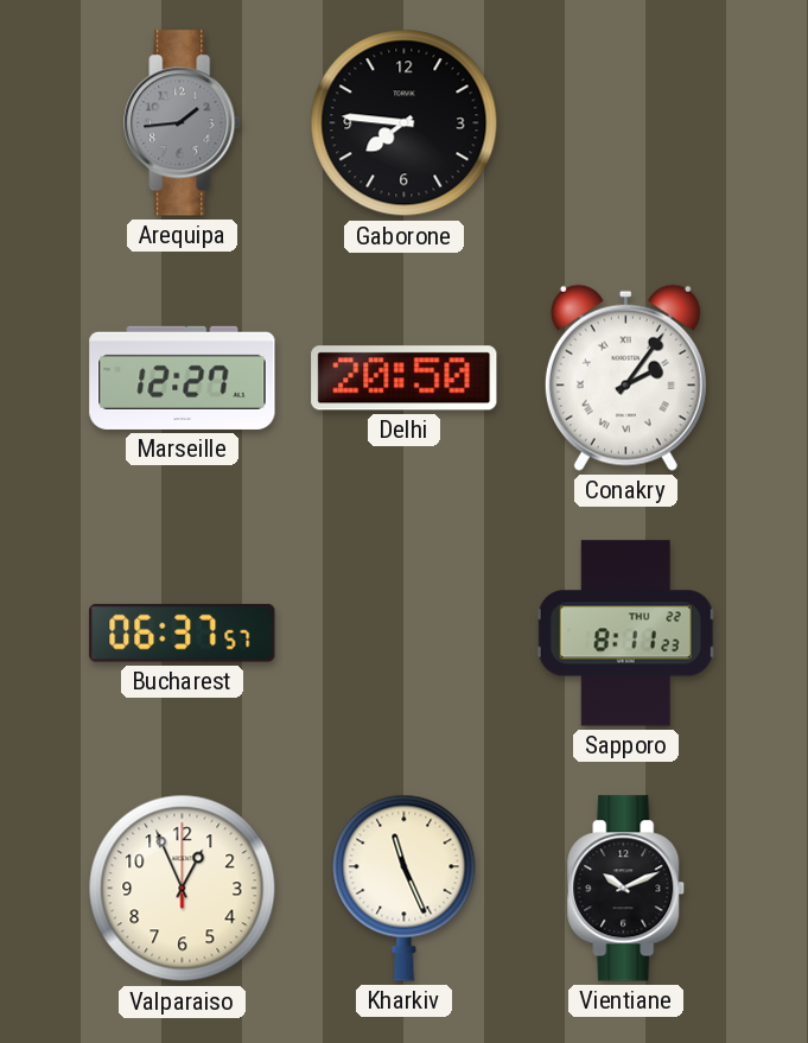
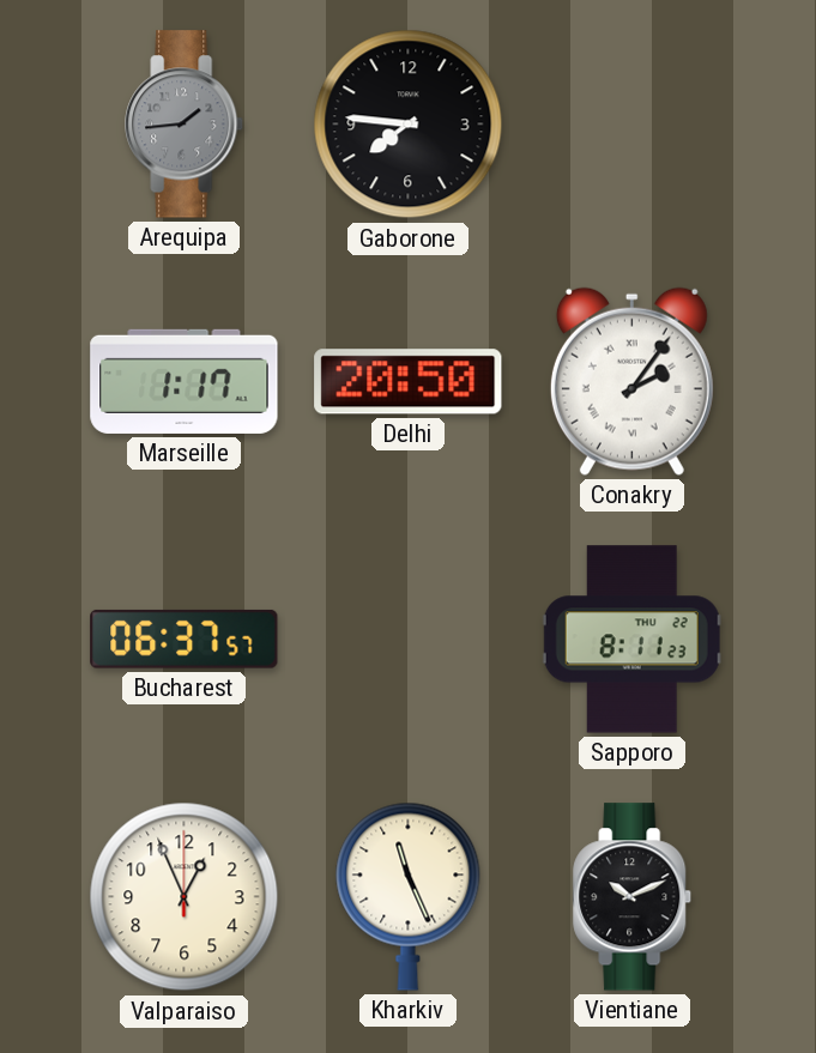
Marseille: 12:27 -> 1:17
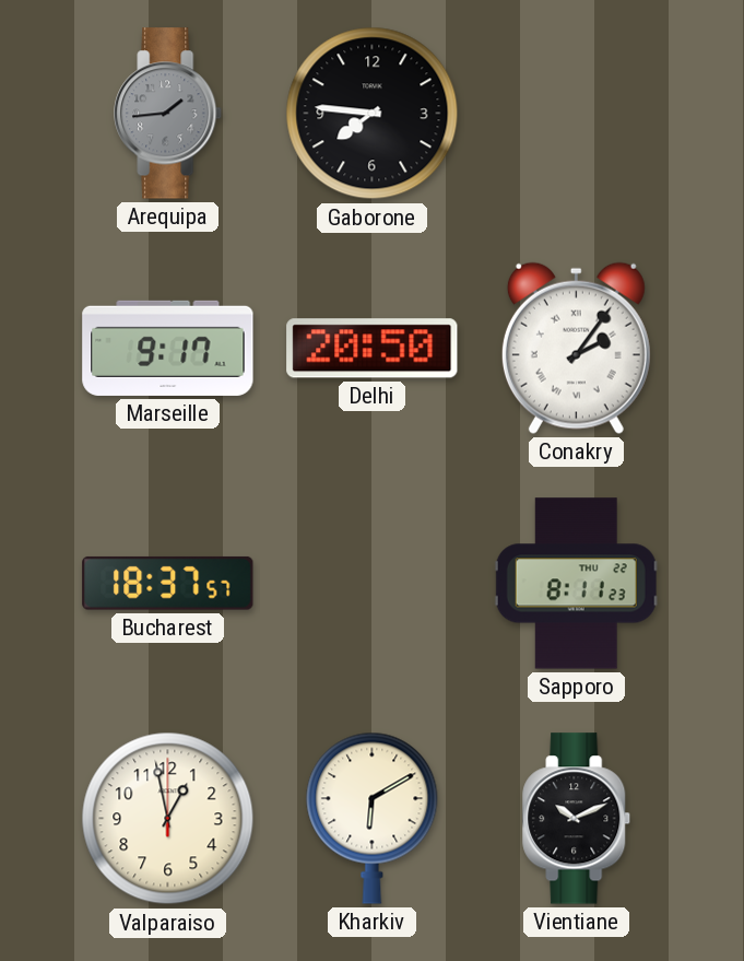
Marseille: 1:17 -> 9:17
Bucharest: 06:37 -> 18:37
Valparaiso: 12:56 -> 12:58
Kharkiv: 11:26 -> 6:10
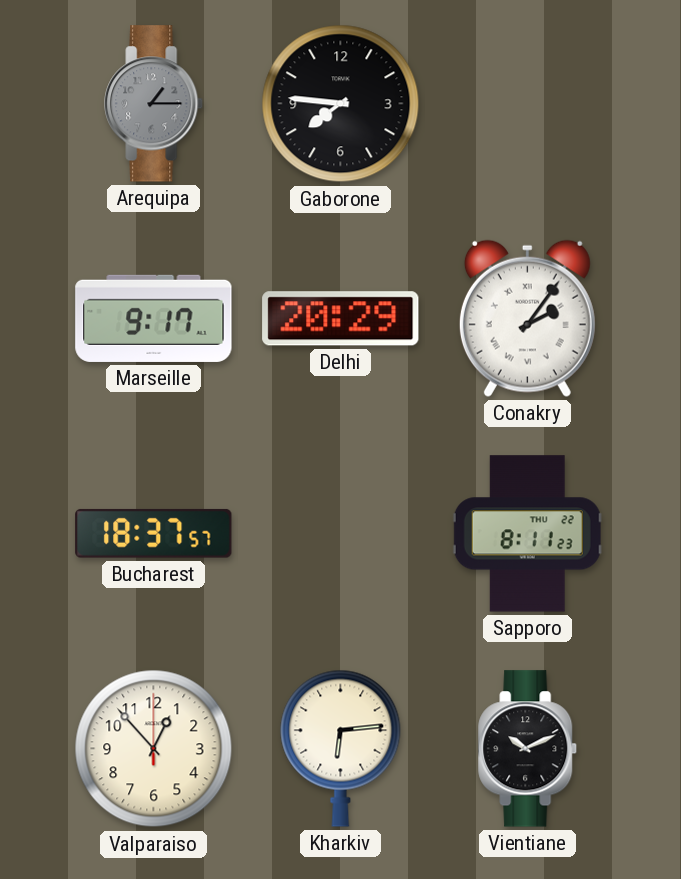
Arequipa: 1:44 -> 1:15
Delhi: 20:50 -> 20:29
Valparaiso: 12:58 -> 12:53
Kharkiv: 6:10 -> 6:14
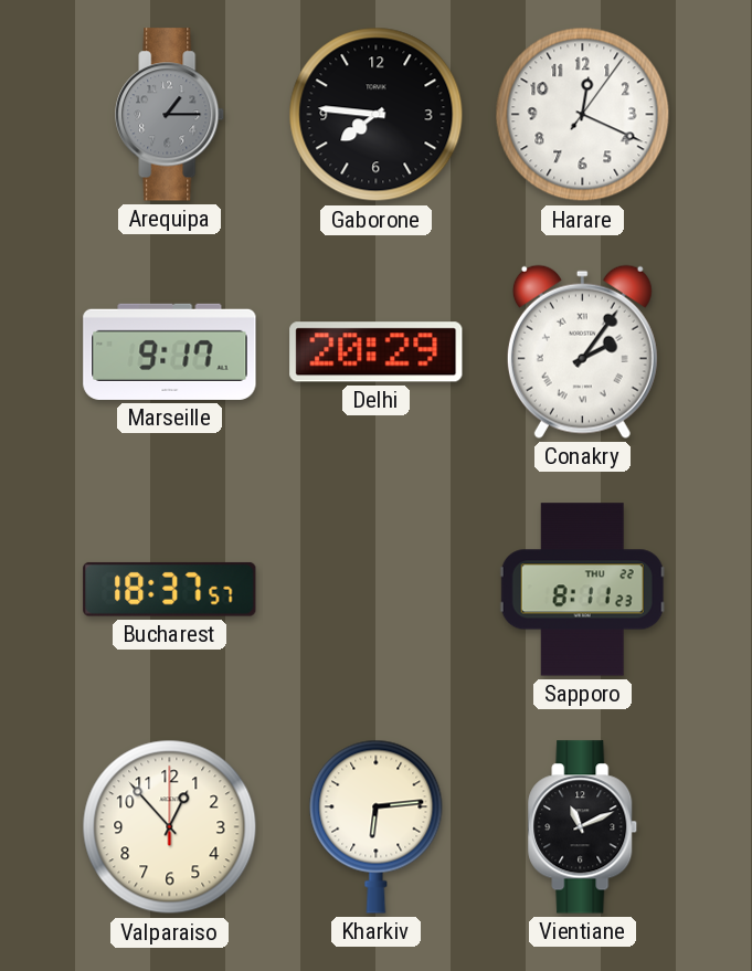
Harare: none -> 12:19
Vientiane: 10:11 -> 11:11
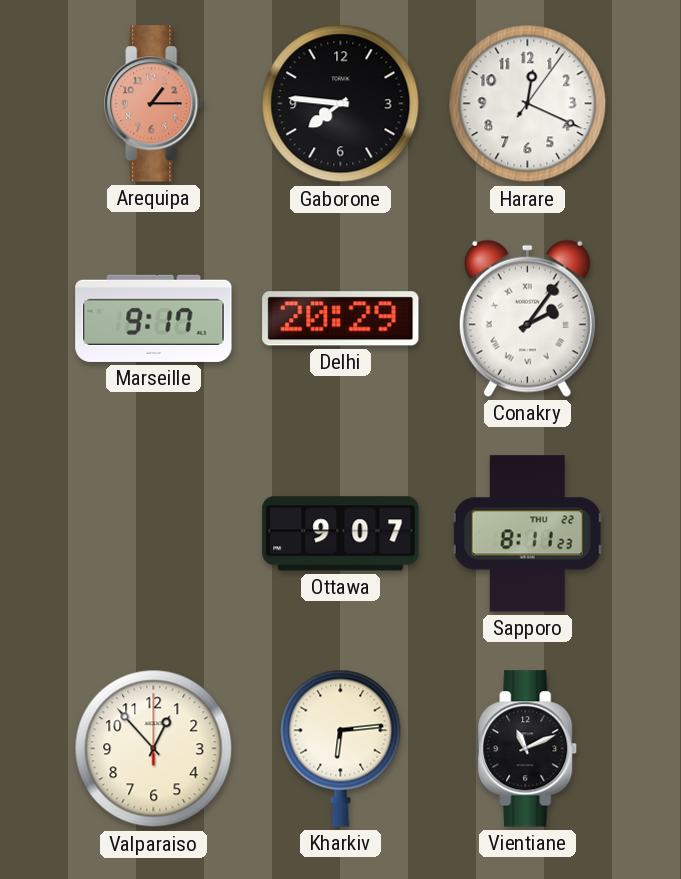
Arequipa dial: grey -> salmon
Bucharest: 18:37 -> none
Ottawa: none -> 9:07
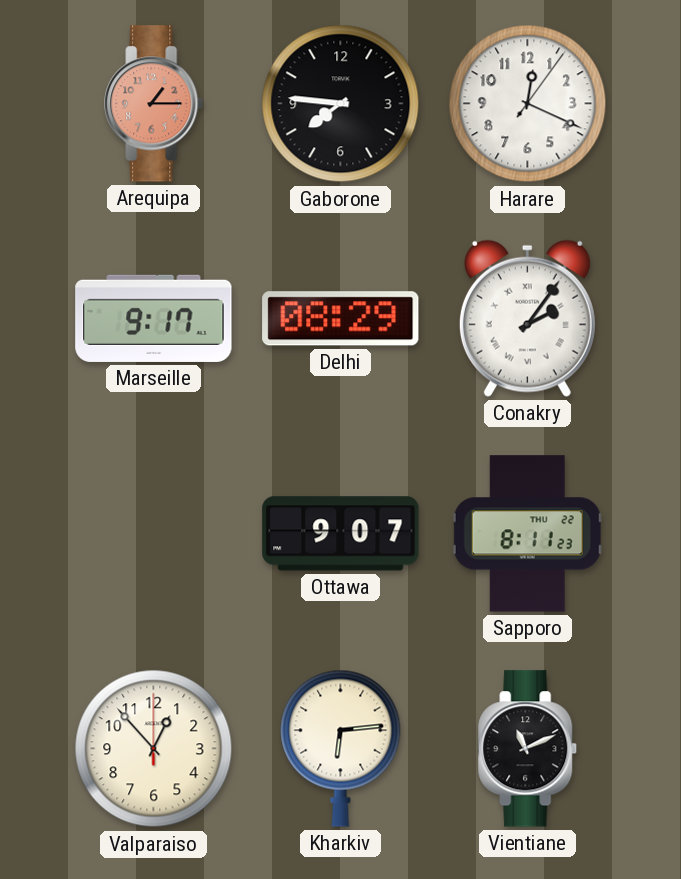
Delhi: 20:29 -> 08:29
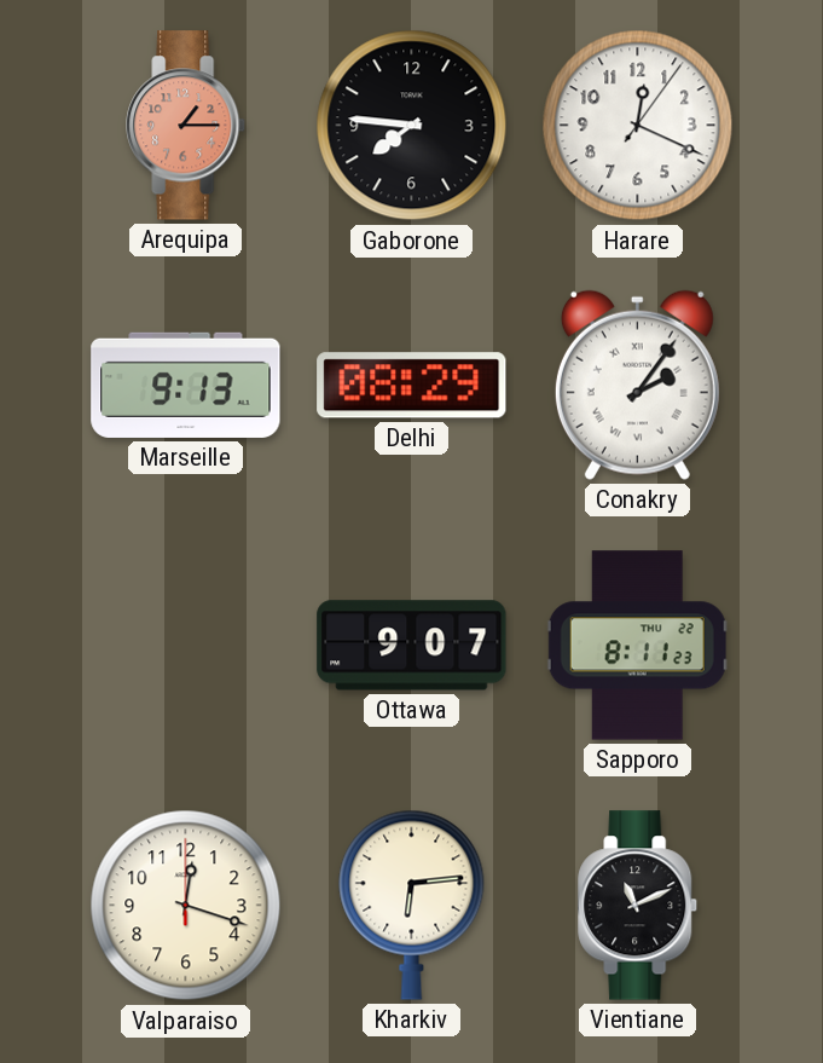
Marseille: 9:17 -> 9:13
Valparaiso: 12:53 -> 12:18
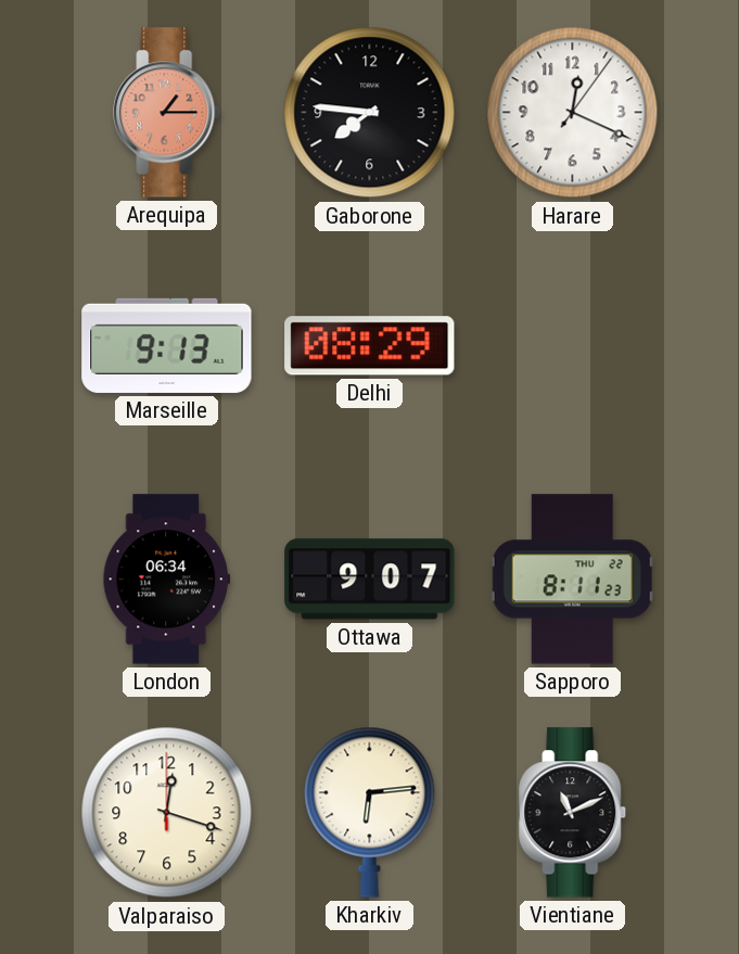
Conakry: 2:06 -> none
London: none -> 06:34
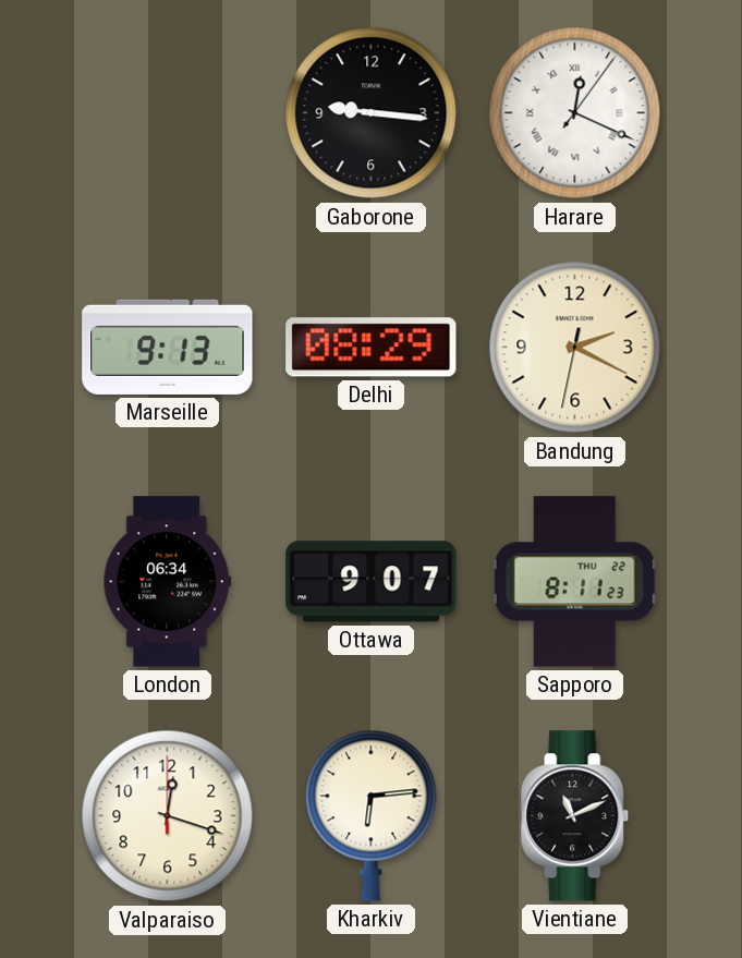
Arequipa: 1:15 -> none
Gaborone: 7:46 -> 9:16
Harare numerals: Arabic -> Roman
Bandung: none -> 2:19
